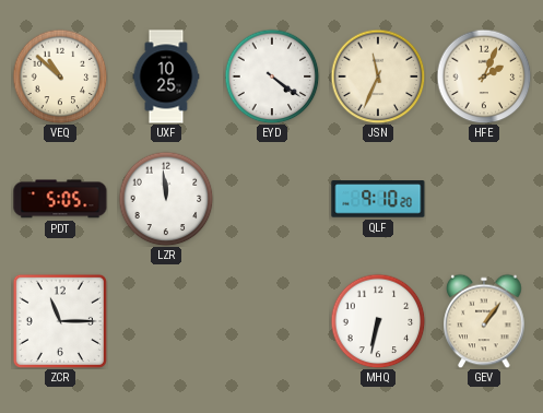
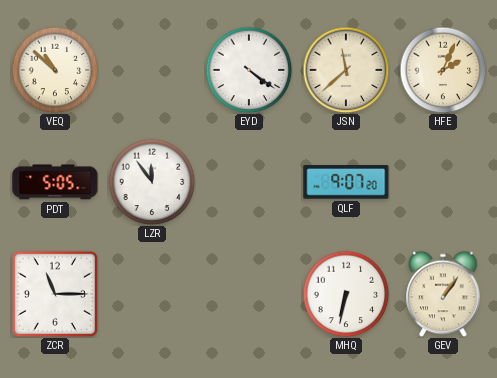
UXF: 10:25 -> none
JSN: 11:34 -> 11:38
LZR: 11:59 -> 11:54
QLF: 9:10 -> 9:07
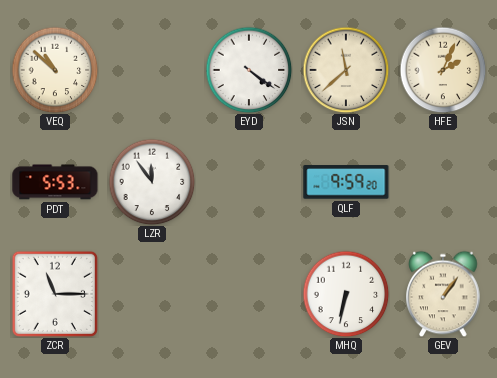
PDT: 5:05 -> 5:53
QLF: 9:07 -> 9:59
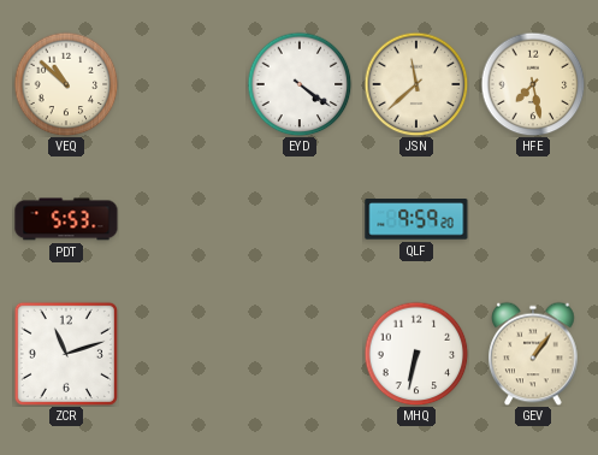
HFE: 2:04 -> 7:28
LZR: 11:54 -> none
ZCR: 11:15 -> 11:12
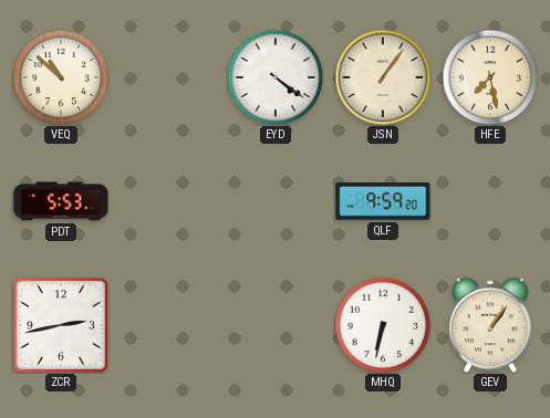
JSN: 11:38 -> 1:06
ZCR: 11:12 -> 2:43
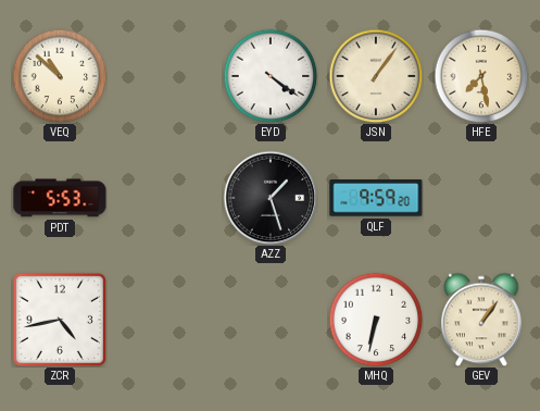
AZZ: none -> 1:27
ZCR: 2:43 -> 4:43
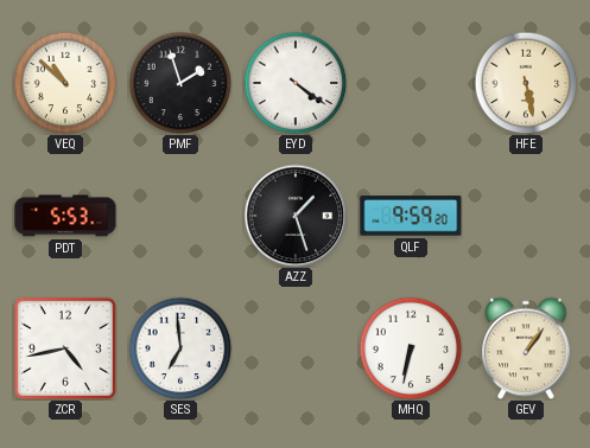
PMF: none -> 1:57
JSN: 1:06 -> none
HFE: 7:28 -> 5:28
SES: none -> 6:59
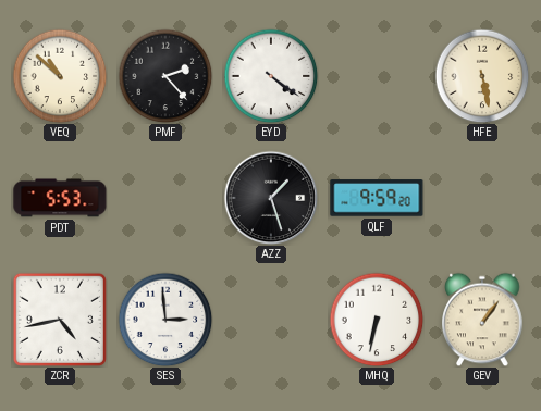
PMF: 1:57 -> 2:23
SES: 6:59 -> 2:59
